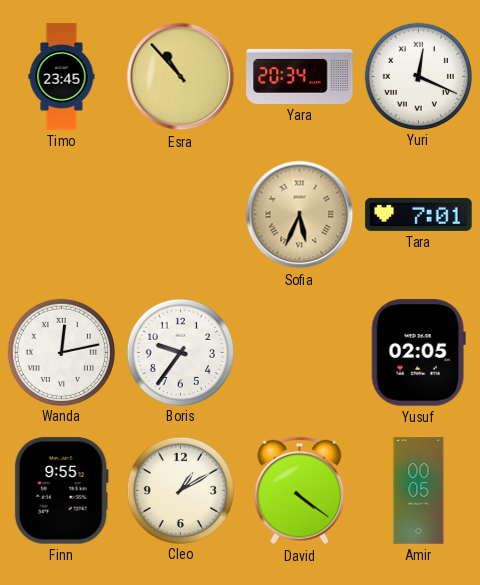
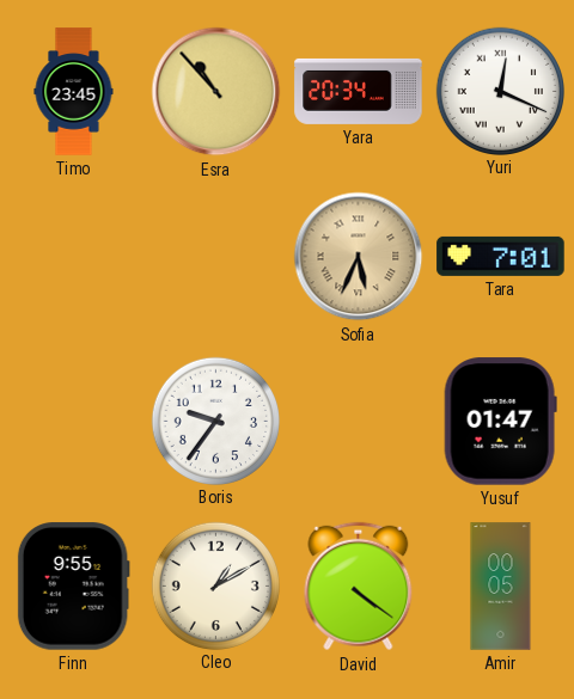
Wanda: 12:13 -> none
Yusuf: 02:05 -> 01:47
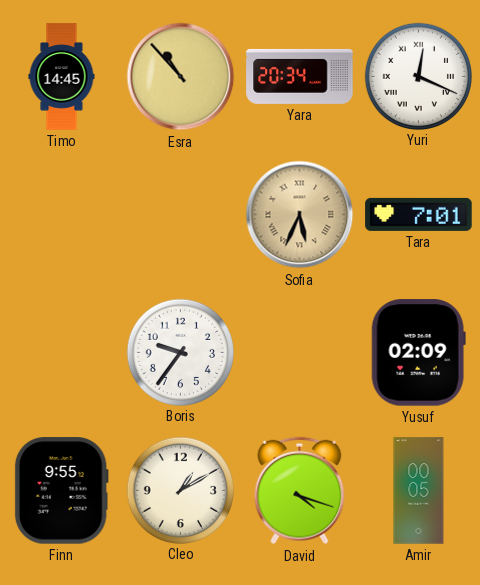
Timo: 23:45 -> 14:45
Yusuf: 01:47 -> 02:09
David: 4:21 -> 4:18
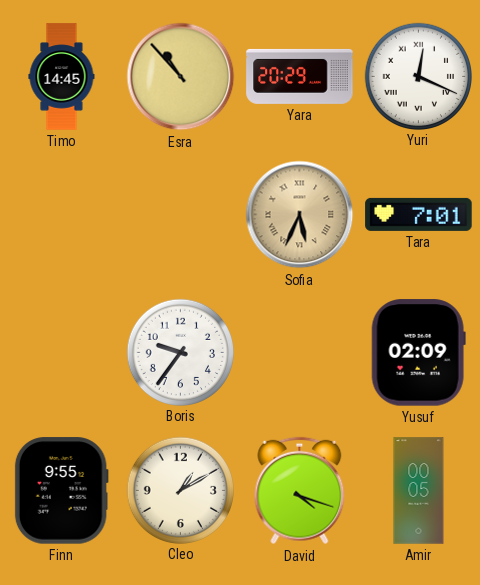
Yara: 20:34 -> 20:29
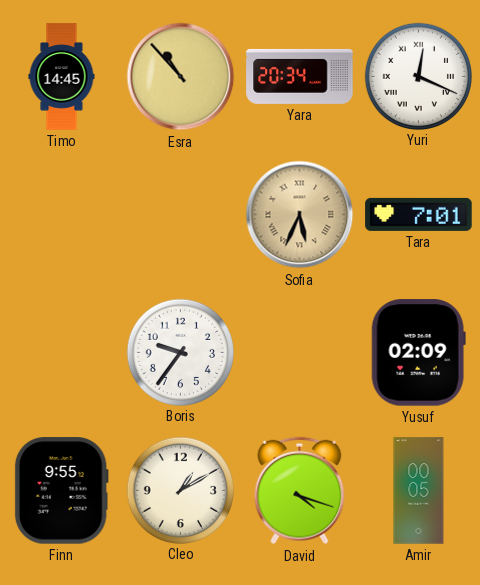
Yara: 20:29 -> 20:34
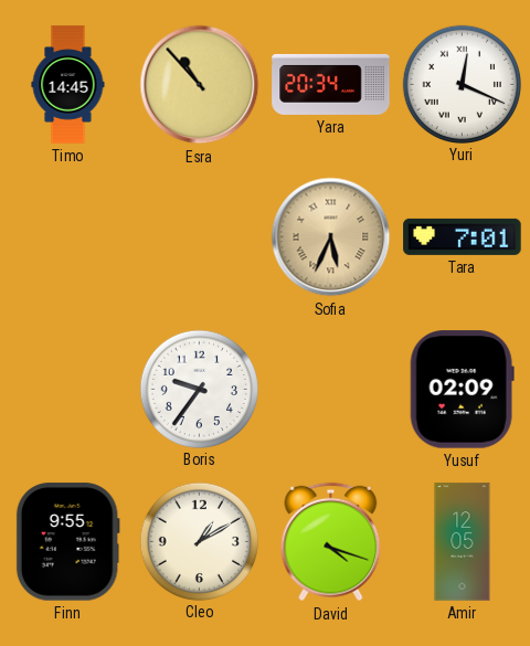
Amir: 00:05 -> 12:05
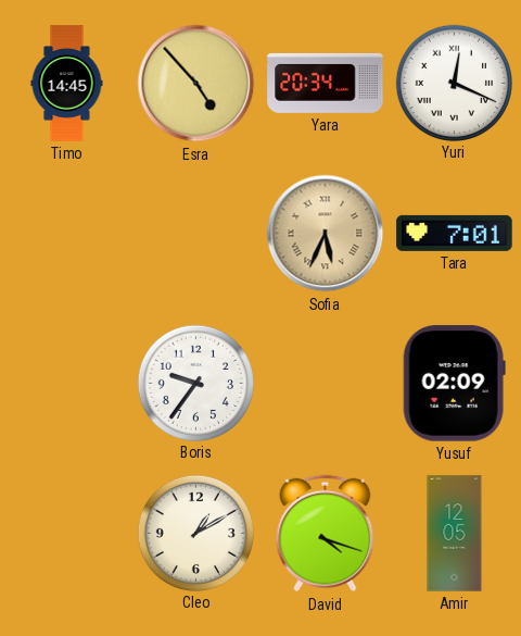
Esra: 10:53 -> 4:53
Finn: 9:55 -> none
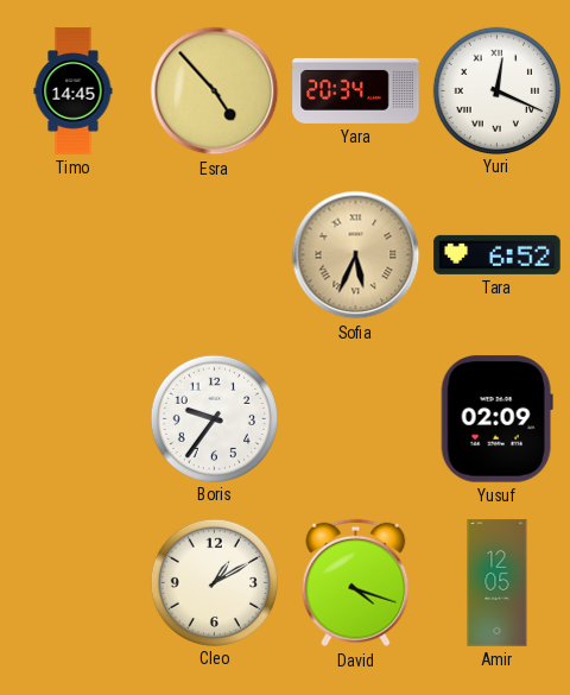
Tara: 7:01 -> 6:52
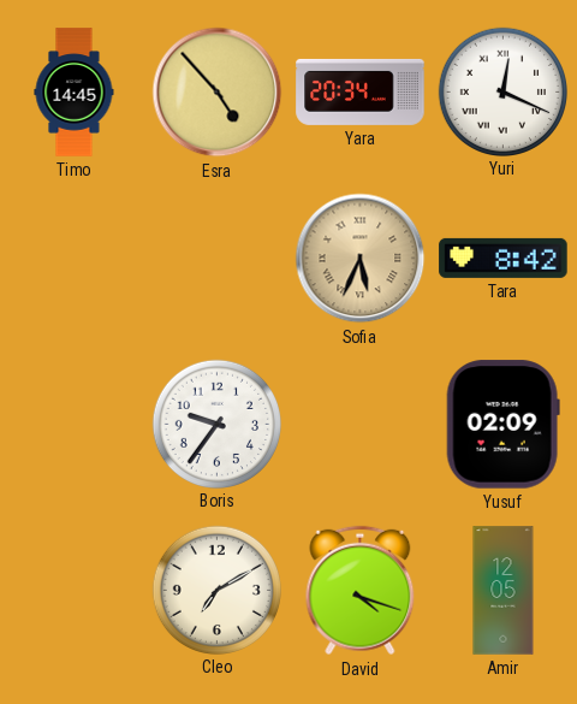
Tara: 6:52 -> 8:42
Cleo: 1:10 -> 7:10
